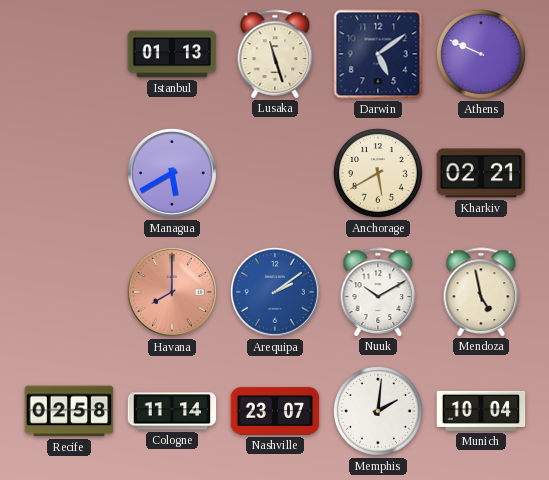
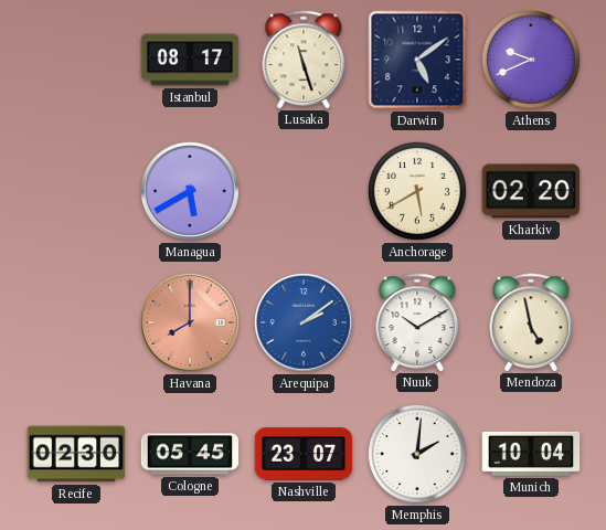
Istanbul: 01:13 -> 08:17
Athens: 9:49 -> 9:41
Kharkiv: 02:21 -> 02:20
Recife: 02:58 -> 02:30
Cologne: 11:14 -> 05:45
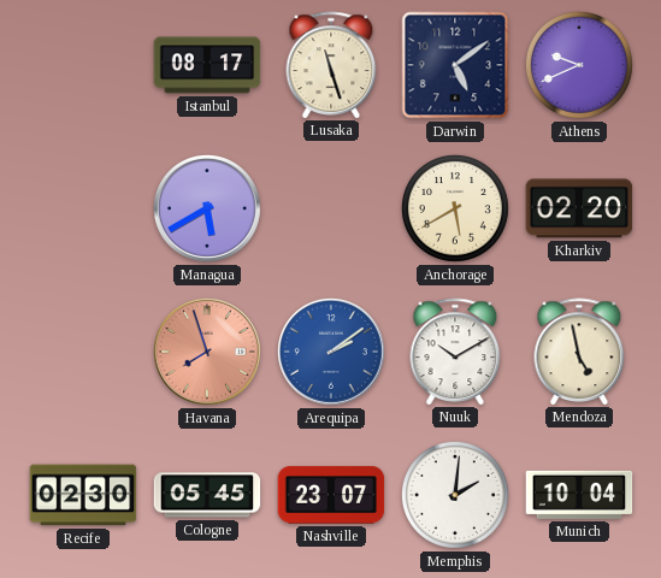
Havana: 8:00 -> 7:57
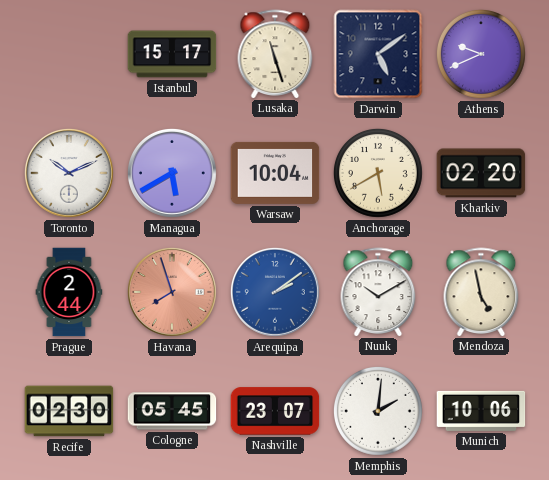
Istanbul: 08:17 -> 15:17
Toronto: none -> 10:11
Warsaw: none -> 10:04
Prague: none -> 2:44
Munich: 10:04 -> 10:06
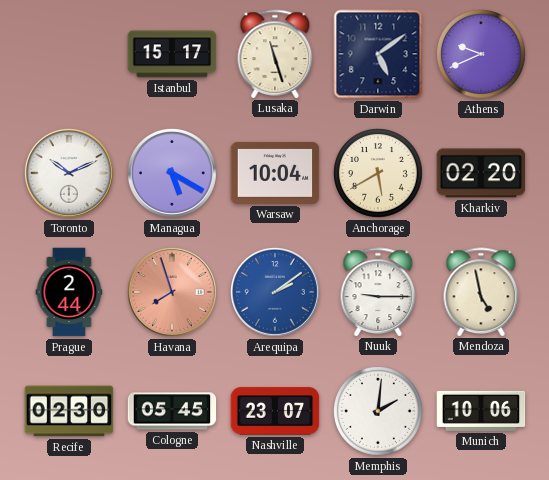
Managua: 5:40 -> 5:20
Nuuk: 10:10 -> 9:15
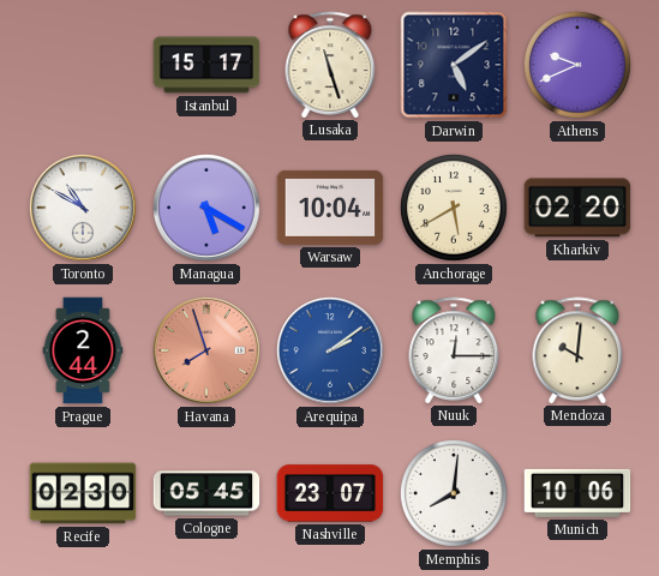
Toronto: 10:11 -> 10:50
Nuuk: 9:15 -> 12:15
Mendoza: 4:58 -> 10:01
Memphis: 2:01 -> 8:01
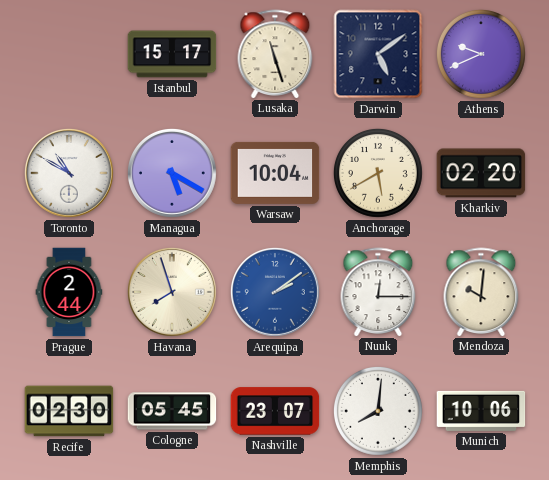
Havana dial: salmon -> cream
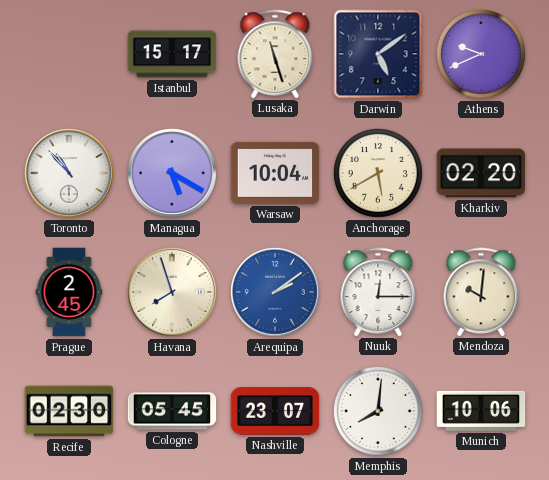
Toronto: 10:50 -> 10:53
Prague: 2:44 -> 2:45
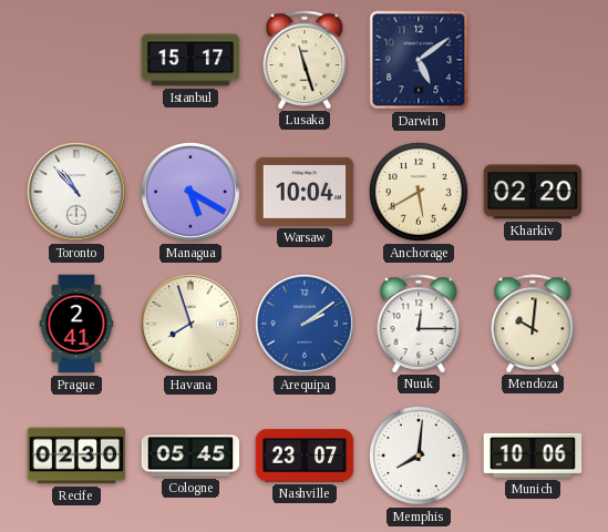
Athens: 9:41 -> none
Prague: 2:45 -> 2:41
